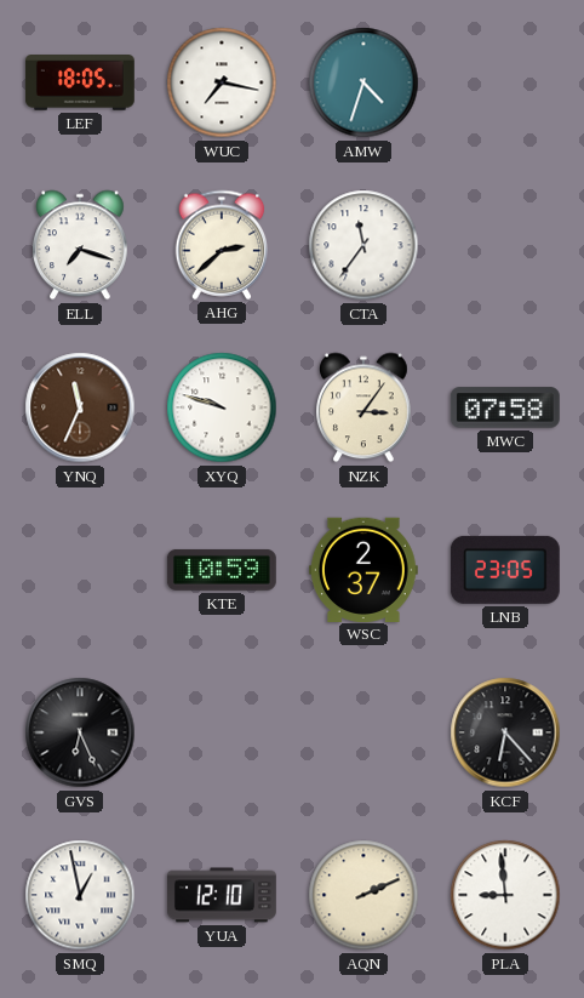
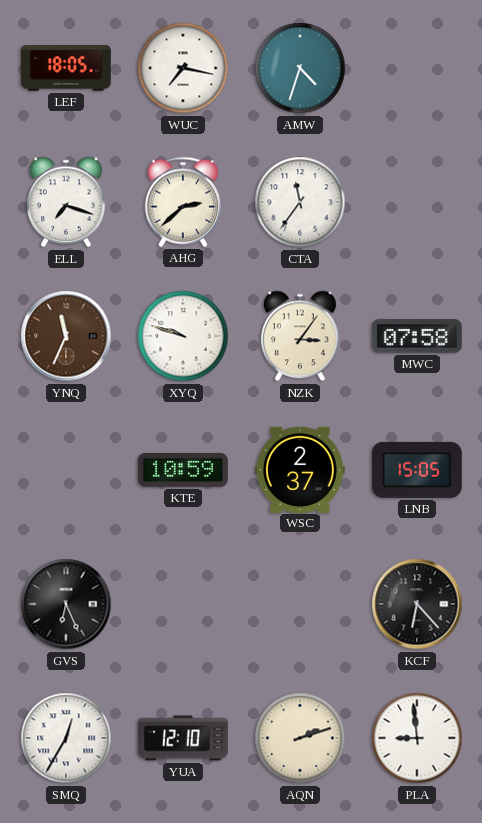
LNB: 23:05 -> 15:05
SMQ: 12:58 -> 12:35
AQN: 2:11 -> 2:12
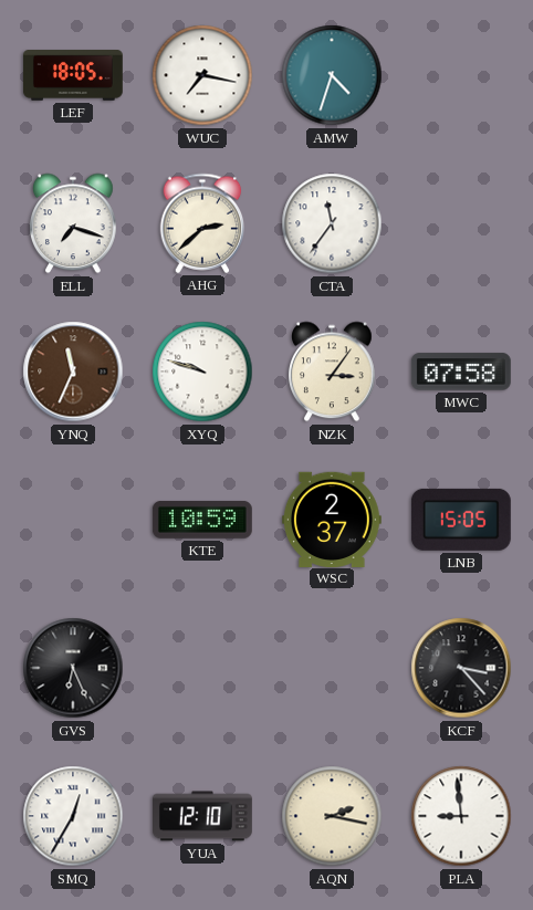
KCF: 6:23 -> 3:23
AQN: 2:12 -> 2:17
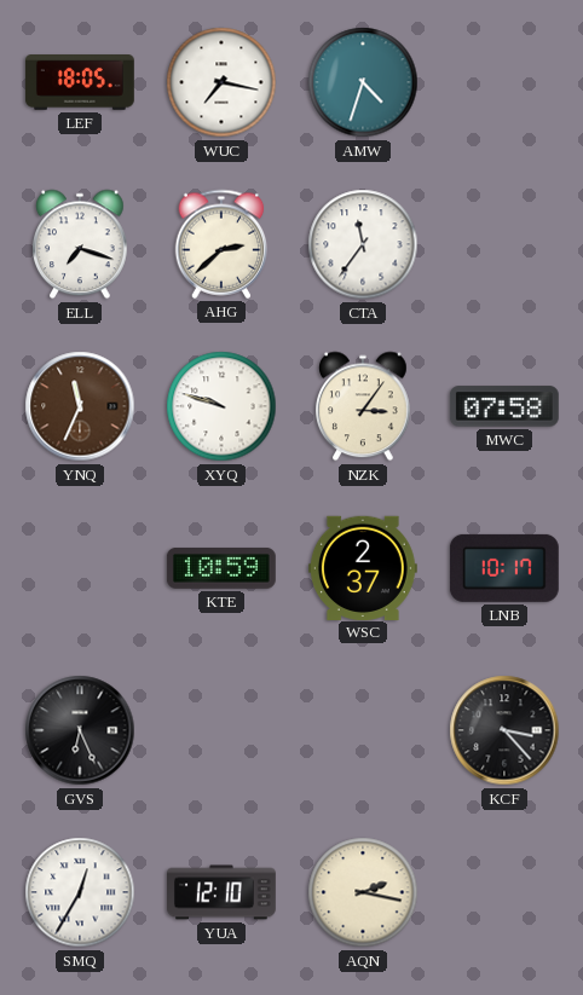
LNB: 15:05 -> 10:17
PLA: 8:59 -> none
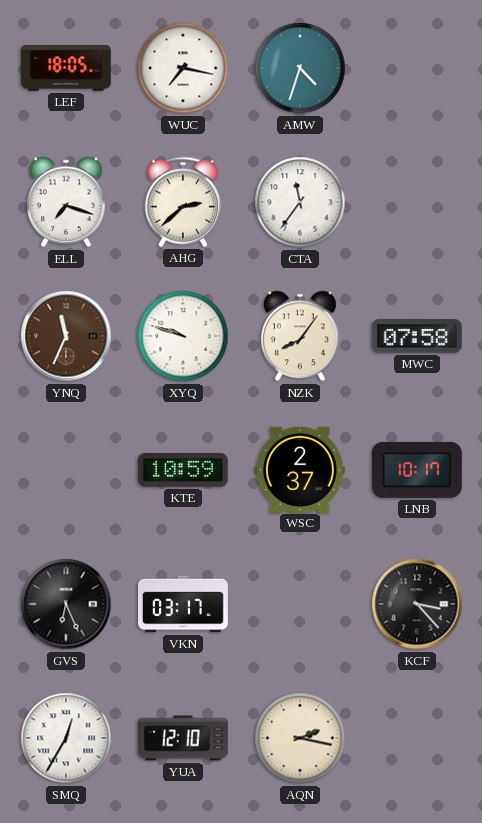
NZK: 3:06 -> 8:06
VKN: none -> 03:17
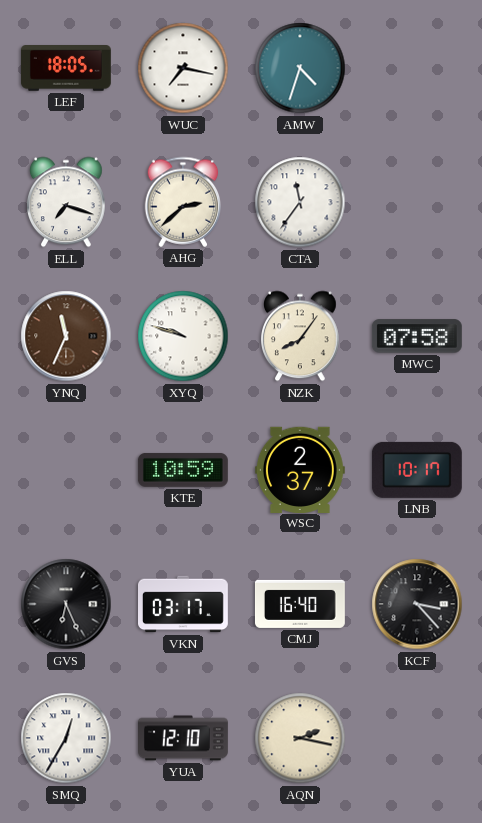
CMJ: none -> 16:40
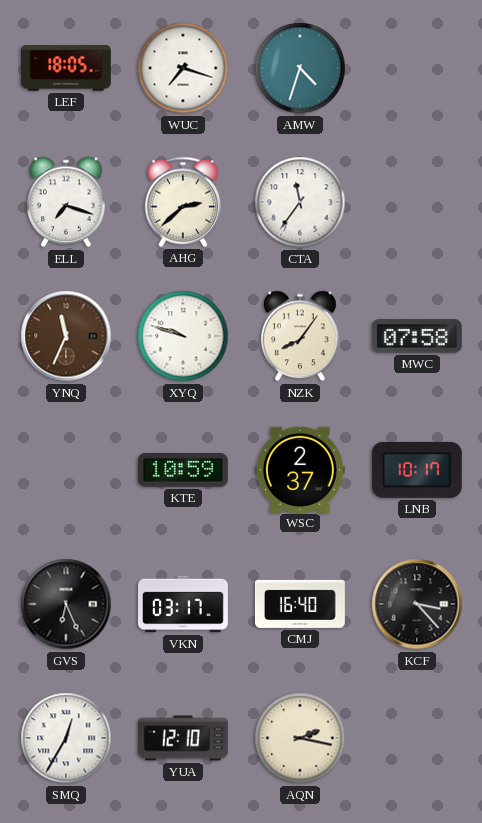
WUC: 7:17 -> 7:18
